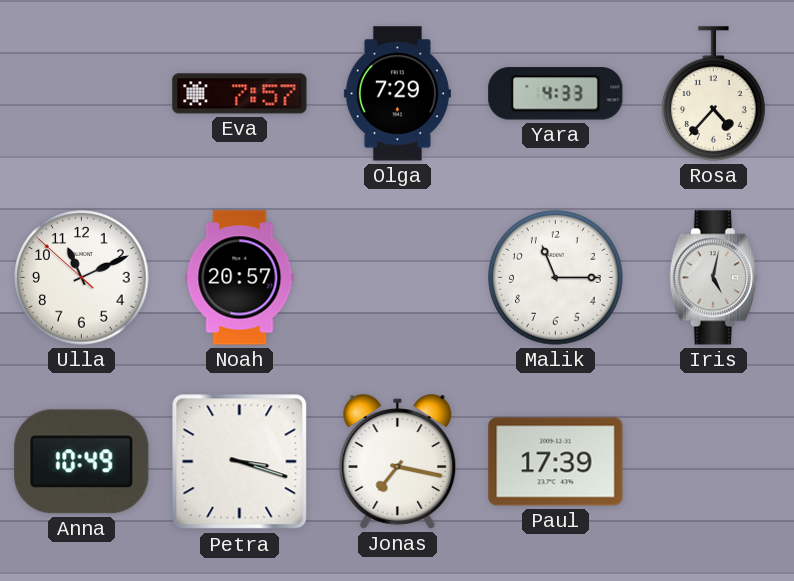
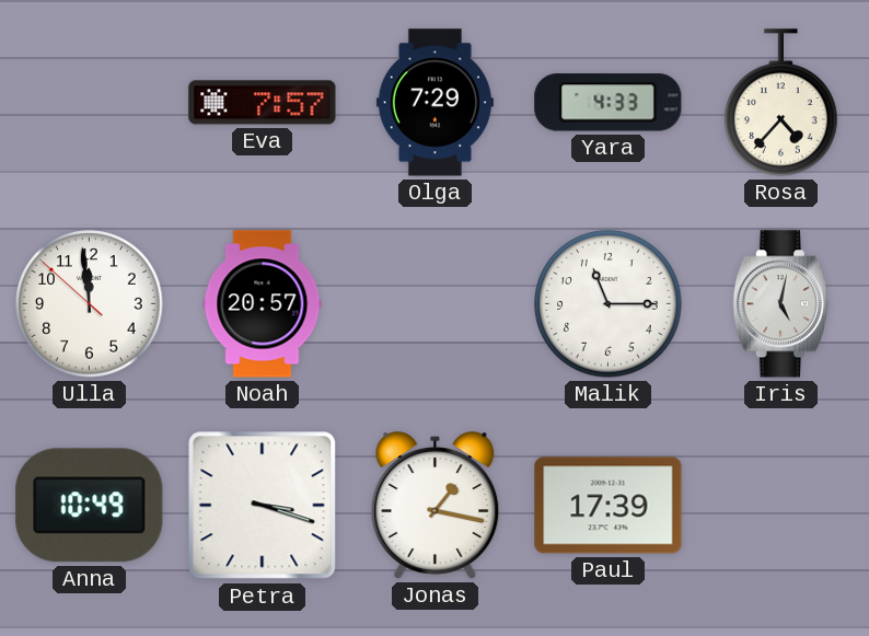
Ulla: 11:10 -> 11:58
Jonas: 7:17 -> 1:17
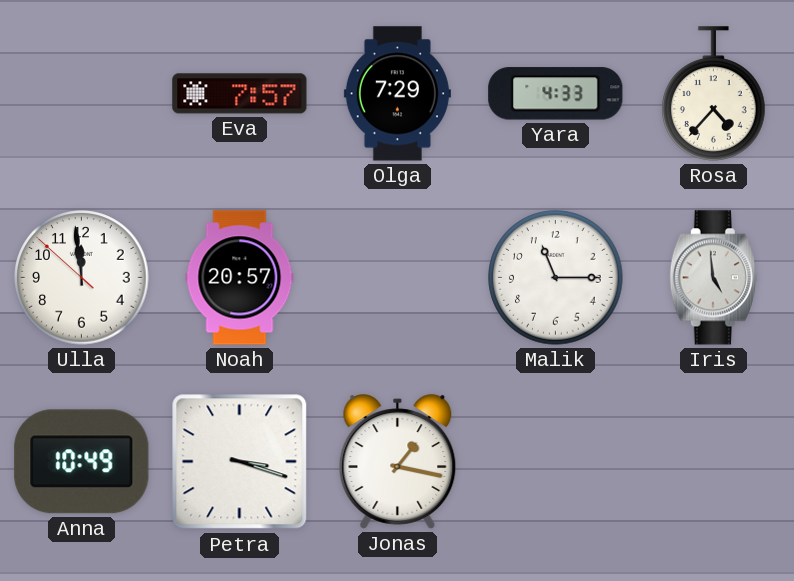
Iris: 5:02 -> 4:59
Paul: 17:39 -> none
